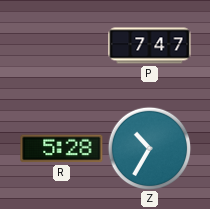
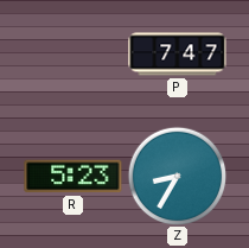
R: 5:28 -> 5:23
Z: 10:35 -> 8:35
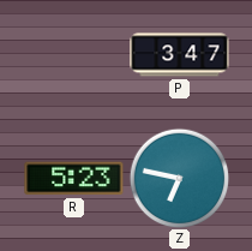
P: 7:47 -> 3:47
Z: 8:35 -> 6:47
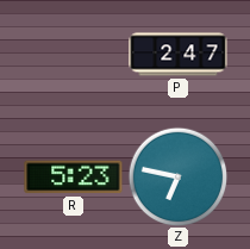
P: 3:47 -> 2:47
